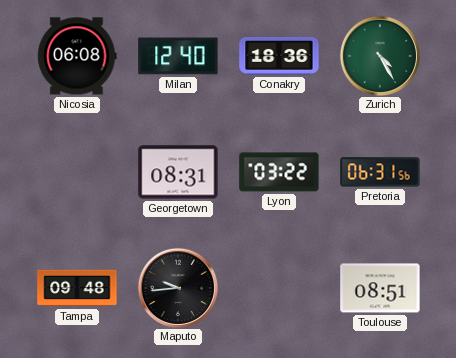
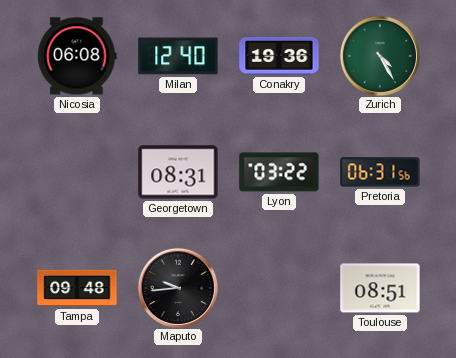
Conakry: 18:36 -> 19:36
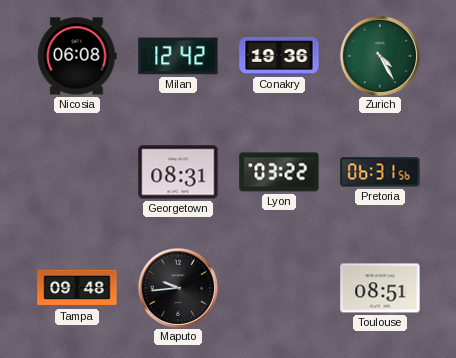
Milan: 12:40 -> 12:42
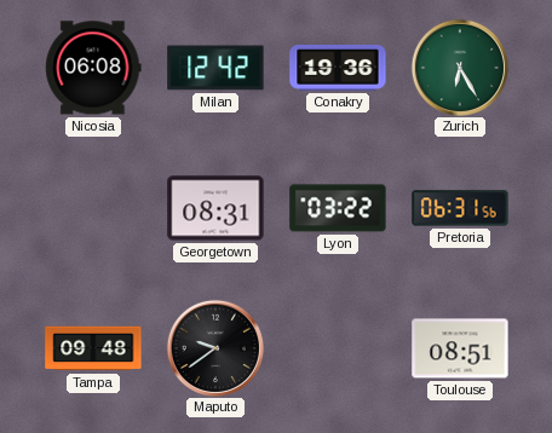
Zurich: 4:25 -> 6:25
Maputo: 9:44 -> 9:39
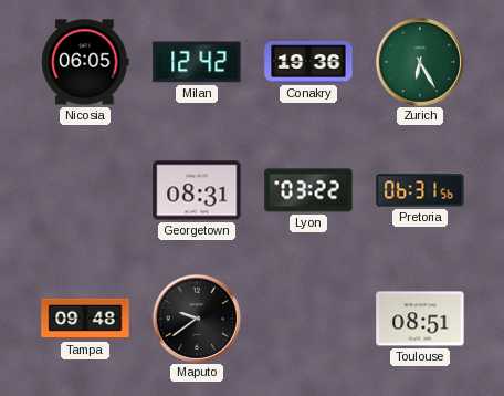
Nicosia: 06:08 -> 06:05
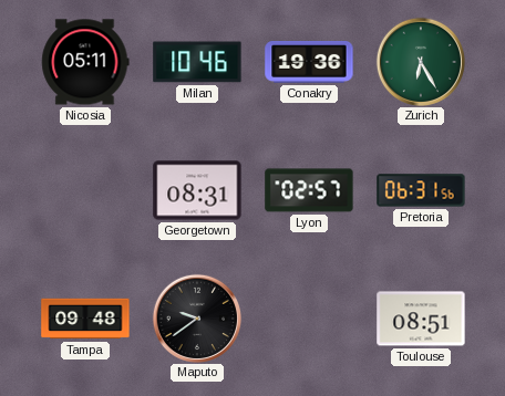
Nicosia: 06:05 -> 05:11
Milan: 12:42 -> 10:46
Lyon: 03:22 -> 02:57
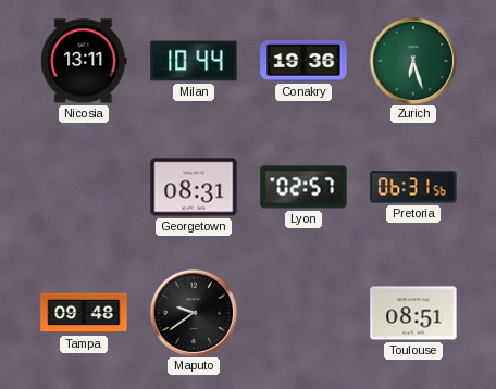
Nicosia: 05:11 -> 13:11
Milan: 10:46 -> 10:44
Zurich: 6:25 -> 6:27
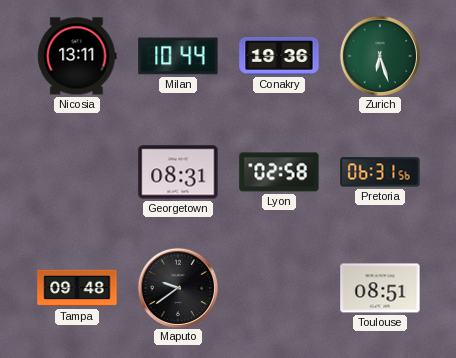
Lyon: 02:57 -> 02:58
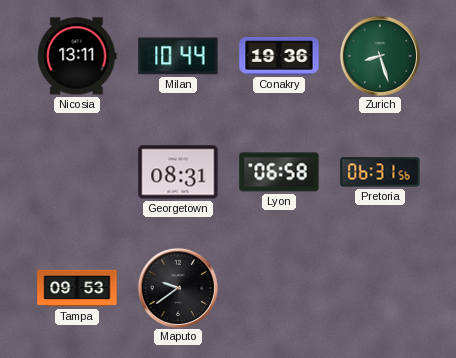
Zurich: 6:27 -> 8:27
Lyon: 02:58 -> 06:58
Tampa: 09:48 -> 09:53
Toulouse: 08:51 -> none
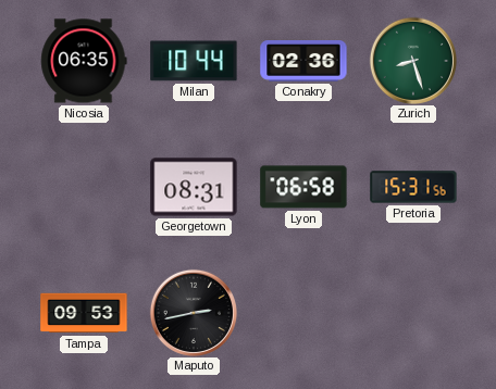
Nicosia: 13:11 -> 06:35
Conakry: 19:36 -> 02:36
Pretoria: 06:31 -> 15:31
Maputo: 9:39 -> 2:43
